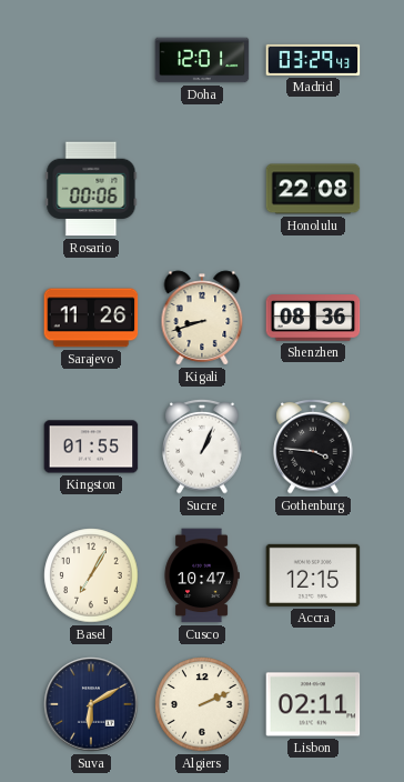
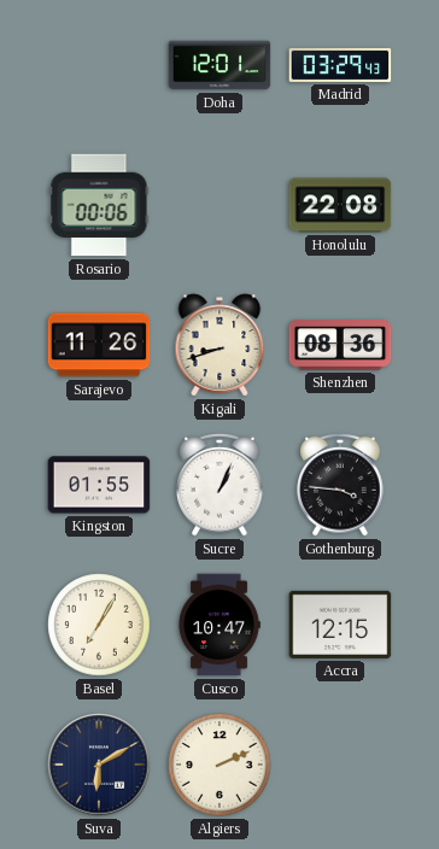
Lisbon: 02:11 -> none
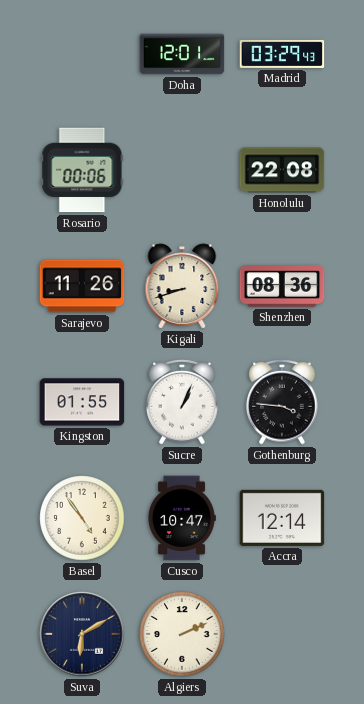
Basel: 7:05 -> 4:54
Accra: 12:15 -> 12:14
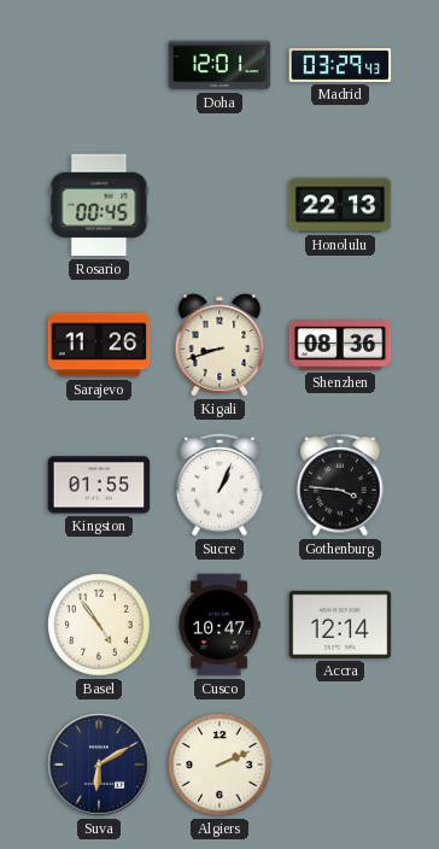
Rosario: 00:06 -> 00:45
Honolulu: 22:08 -> 22:13
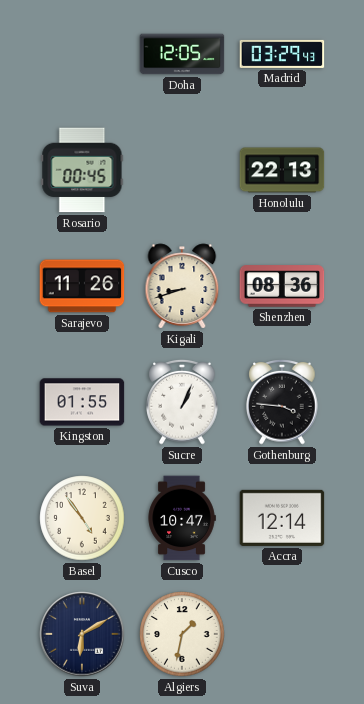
Doha: 12:01 -> 12:05
Algiers: 2:11 -> 1:32
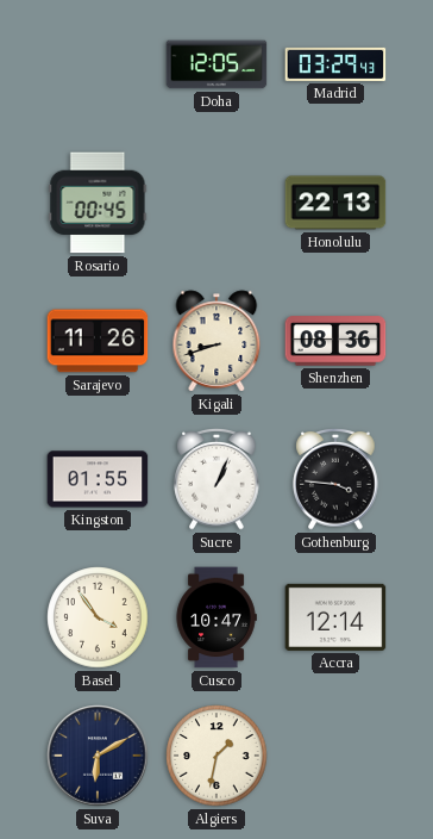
Basel: 4:54 -> 3:54
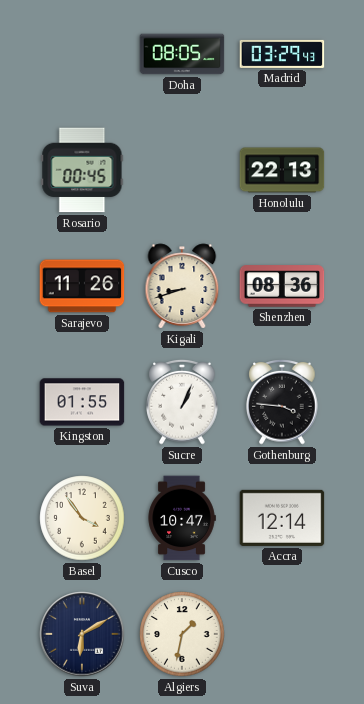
Doha: 12:05 -> 08:05
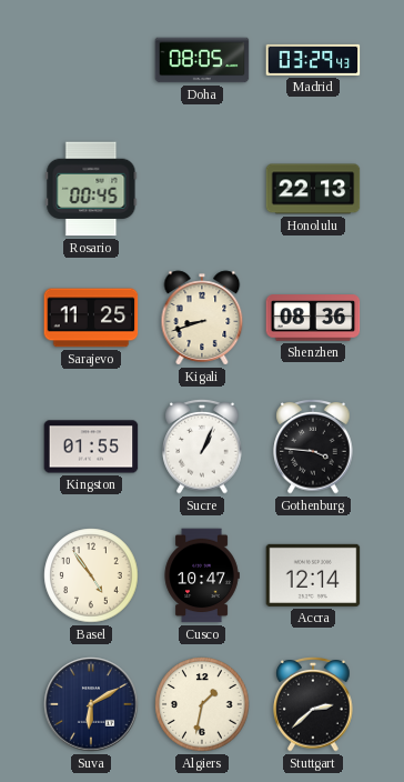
Sarajevo: 11:26 -> 11:25
Basel: 3:54 -> 4:54
Stuttgart: none -> 2:38
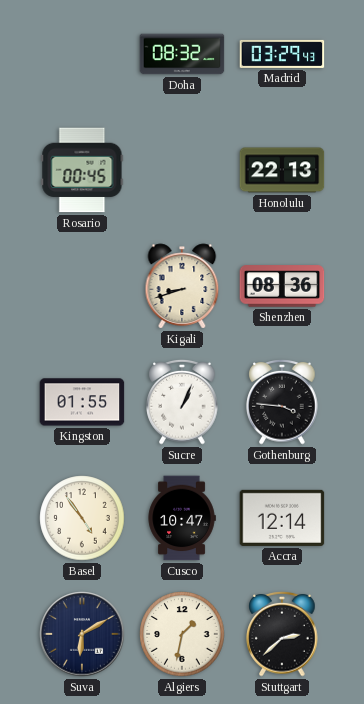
Doha: 08:05 -> 08:32
Sarajevo: 11:25 -> none
